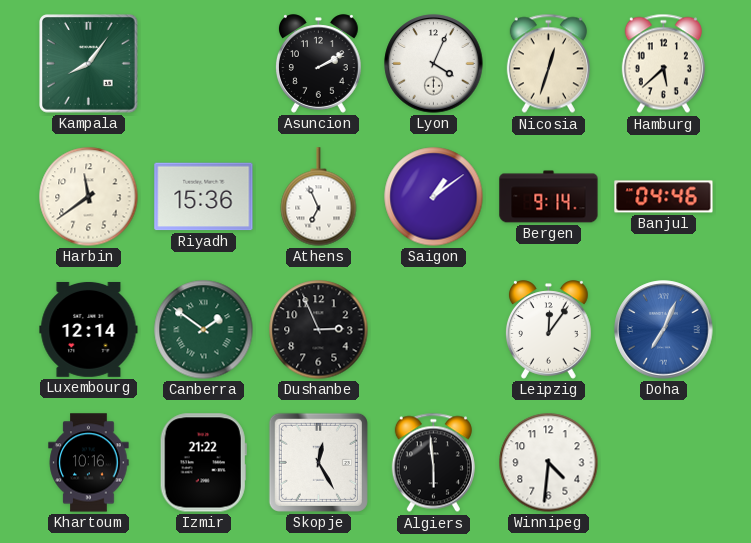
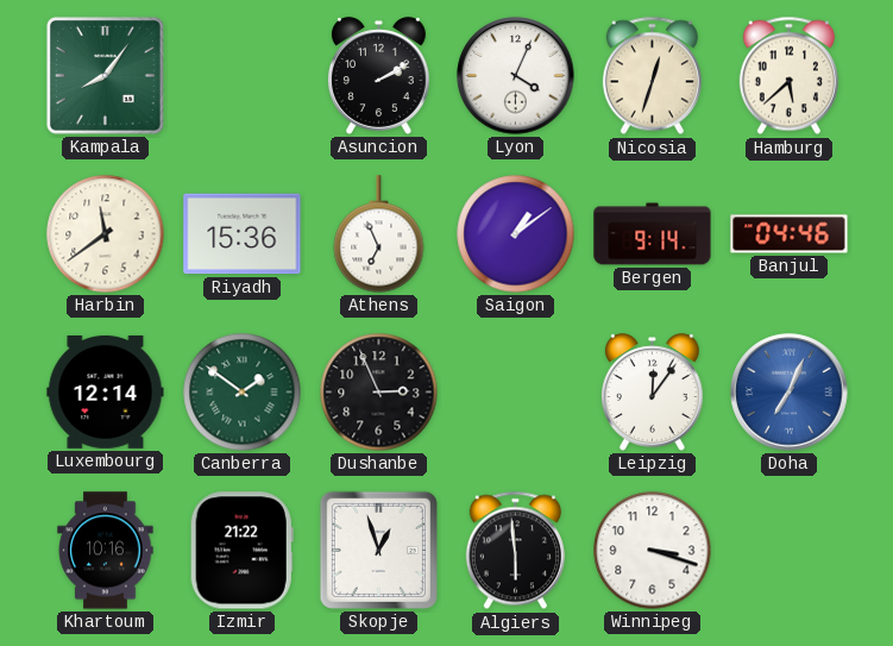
Skopje: 12:25 -> 12:57
Winnipeg: 4:31 -> 3:18
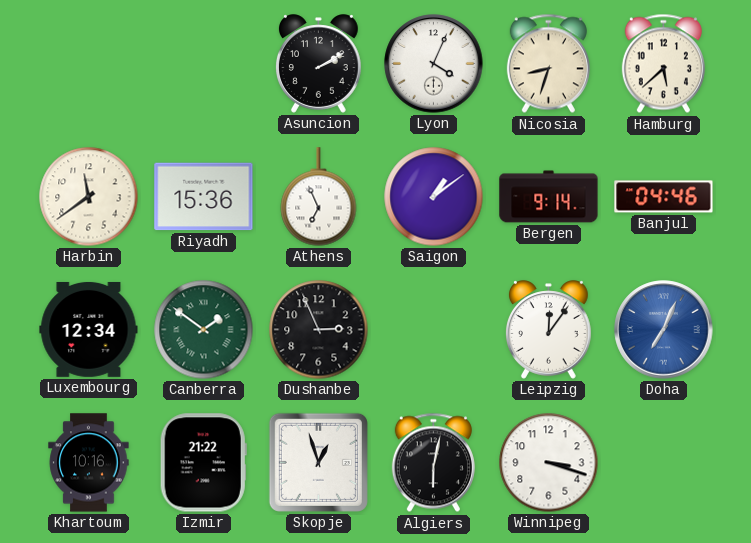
Kampala: 8:06 -> none
Nicosia: 12:33 -> 8:33
Luxembourg: 12:14 -> 12:34
Algiers: 5:59 -> 6:02
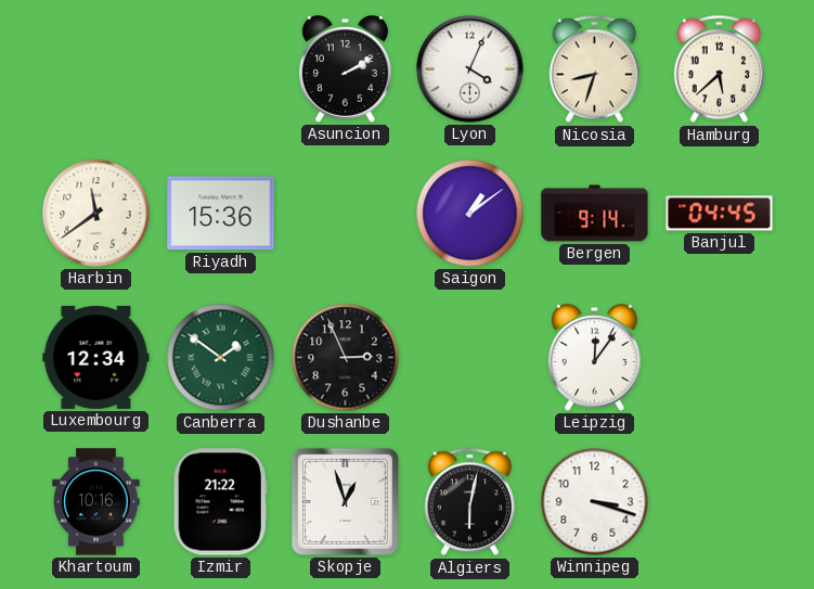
Athens: 6:56 -> none
Banjul: 04:46 -> 04:45
Doha: 7:04 -> none
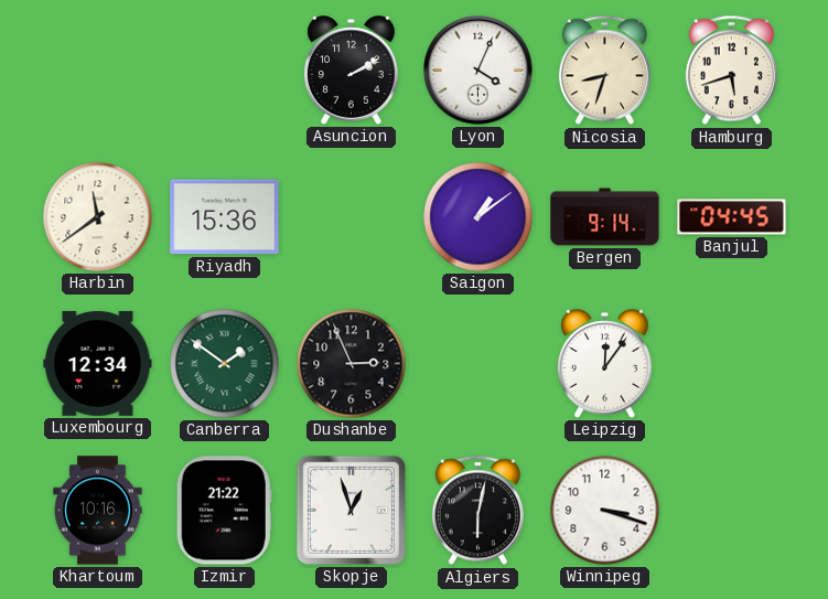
Hamburg: 5:38 -> 5:42
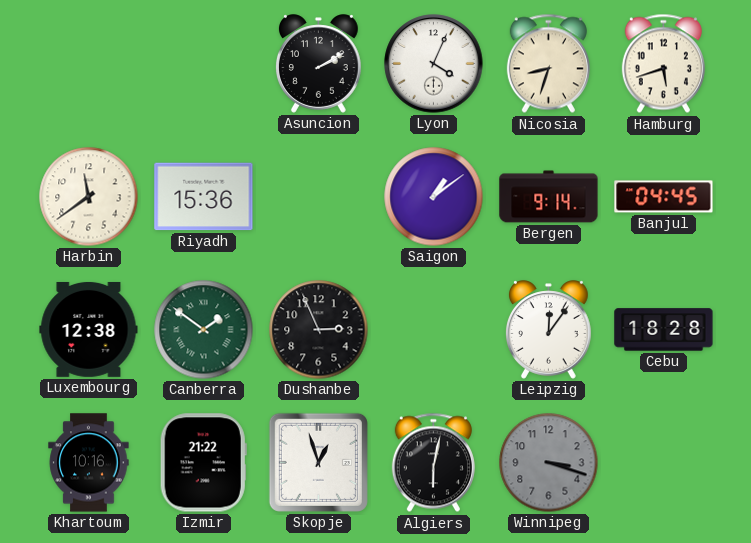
Luxembourg: 12:34 -> 12:38
Cebu: none -> 18:28
Winnipeg dial: white -> grey
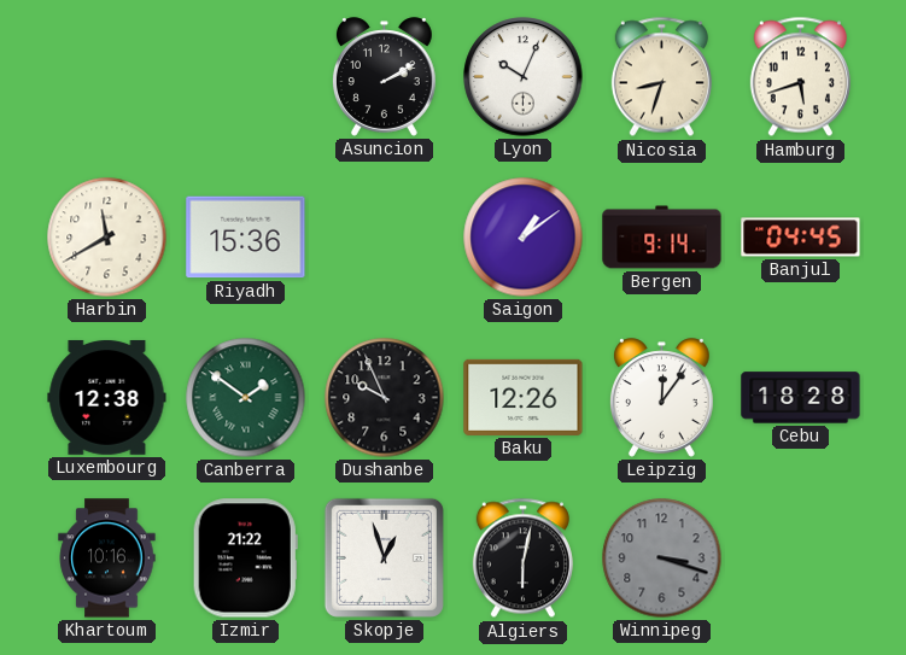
Lyon: 4:04 -> 10:04
Harbin: 11:39 -> 11:40
Dushanbe: 2:56 -> 9:56
Baku: none -> 12:26
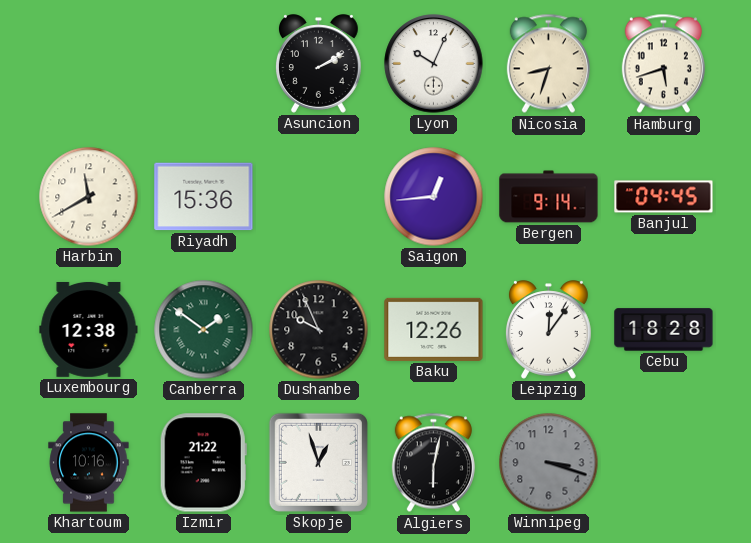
Saigon: 1:09 -> 12:44
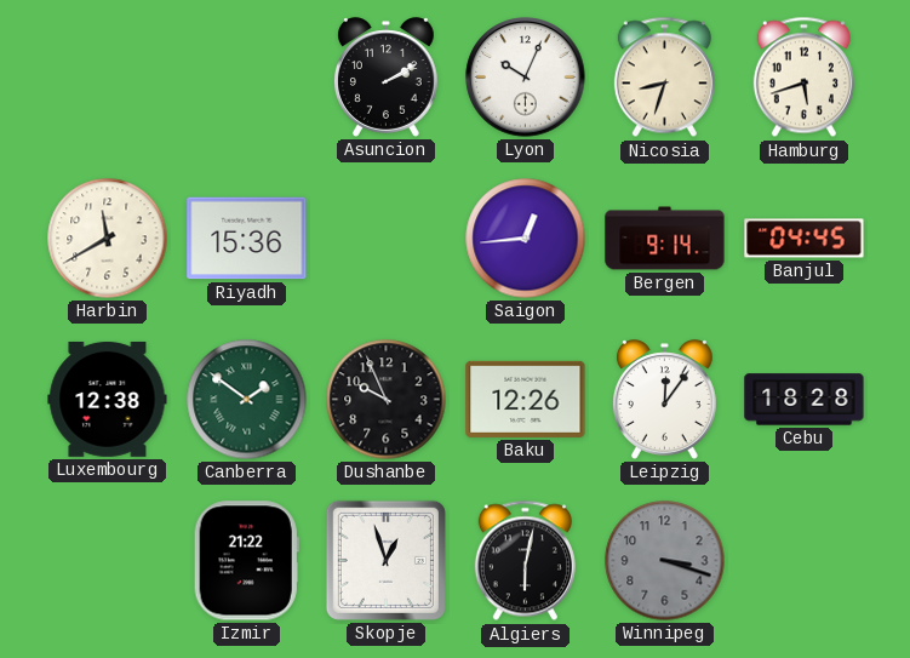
Khartoum: 10:16 -> none
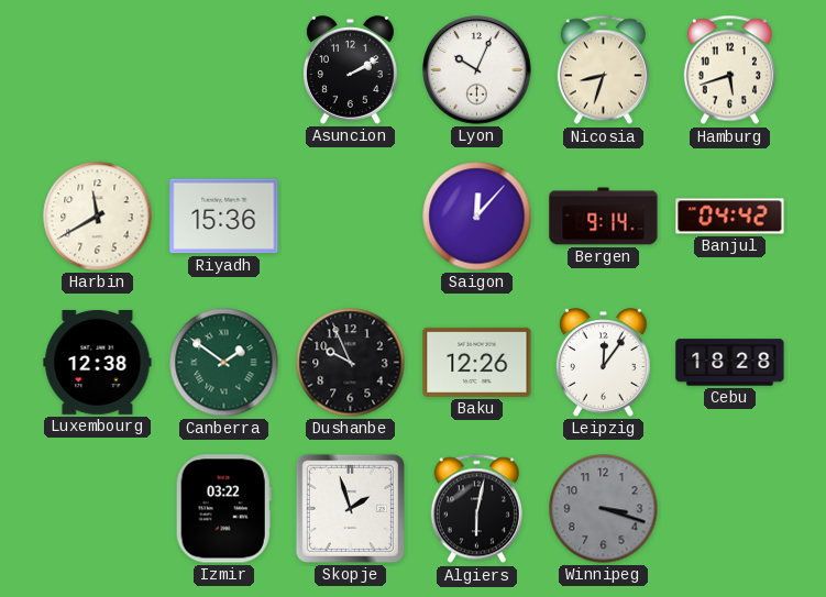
Saigon: 12:44 -> 12:07
Banjul: 04:45 -> 04:42
Izmir: 21:22 -> 03:22
Skopje: 12:57 -> 1:57
